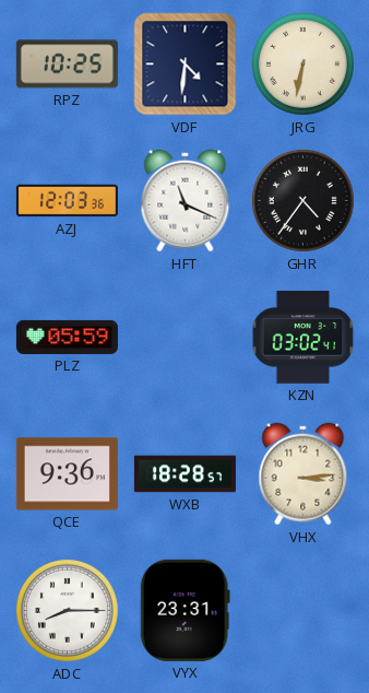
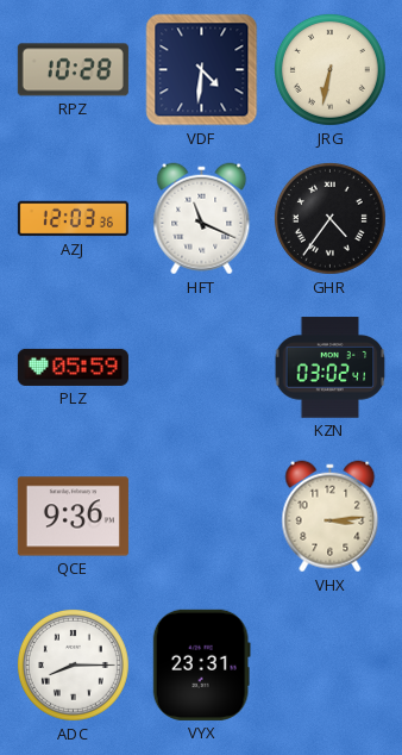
RPZ: 10:25 -> 10:28
WXB: 18:28 -> none
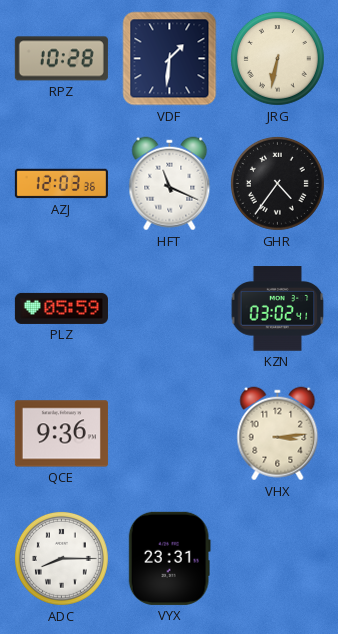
VDF: 4:31 -> 1:31
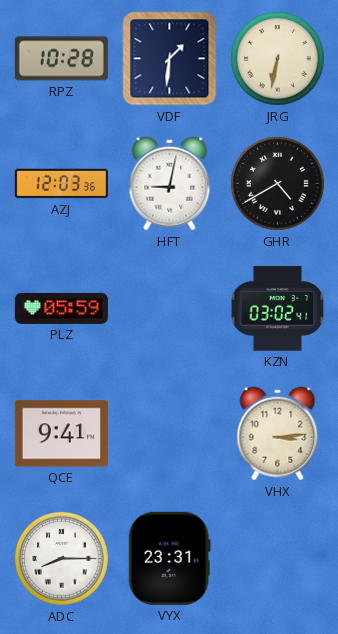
HFT: 11:19 -> 9:02
GHR: 4:36 -> 4:40
QCE: 9:36 -> 9:41
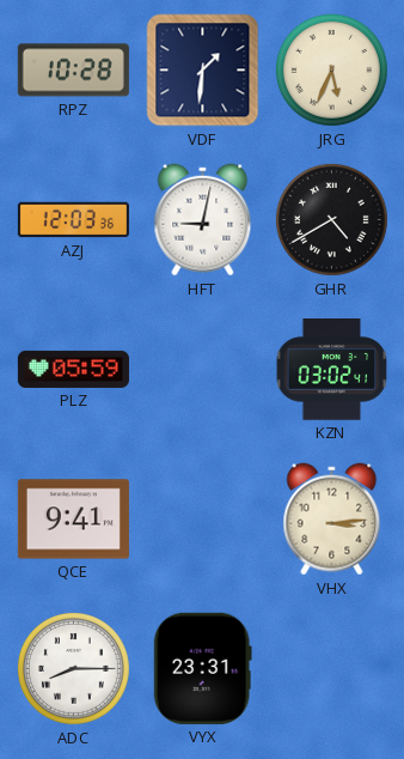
JRG: 6:32 -> 5:34
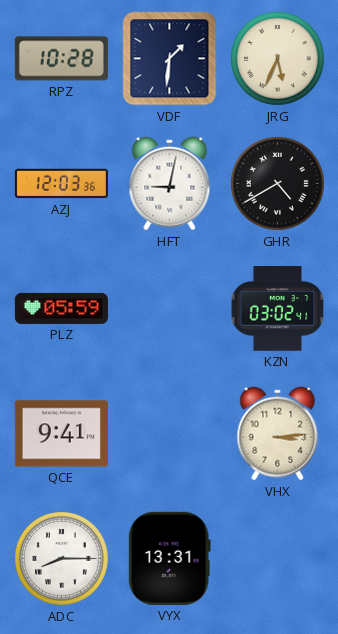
VYX: 23:31 -> 13:31
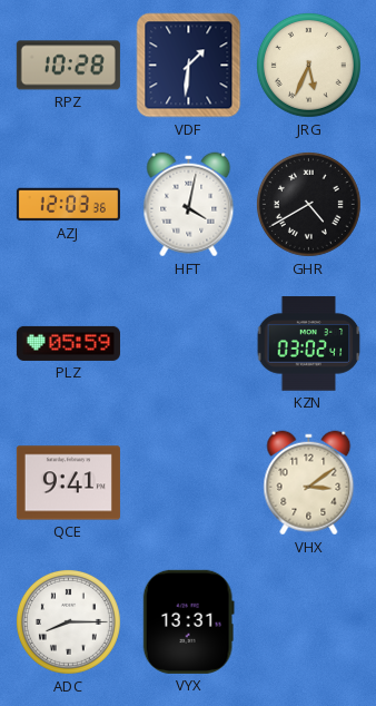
HFT: 9:02 -> 4:02
VHX: 3:14 -> 3:09
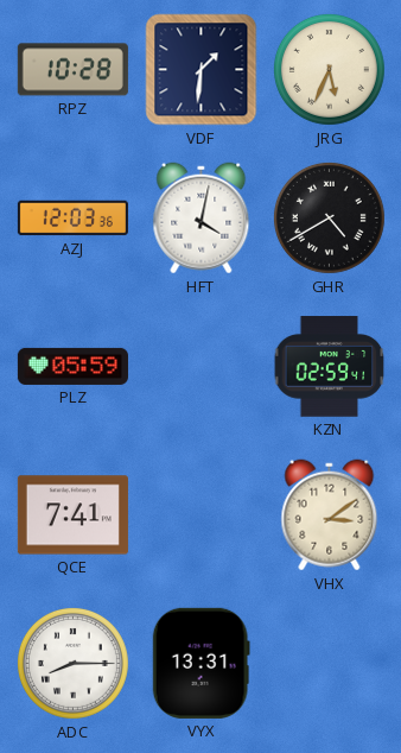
KZN: 03:02 -> 02:59
QCE: 9:41 -> 7:41
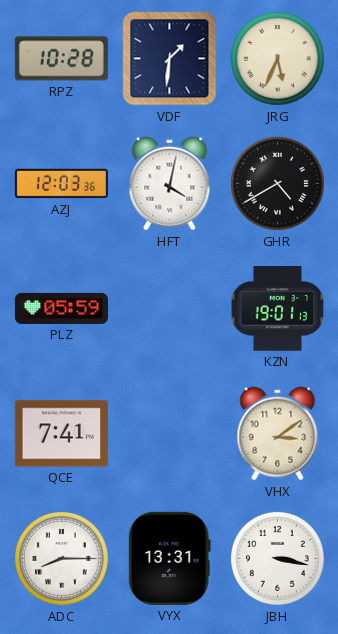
KZN: 02:59 -> 19:01
JBH: none -> 3:17
